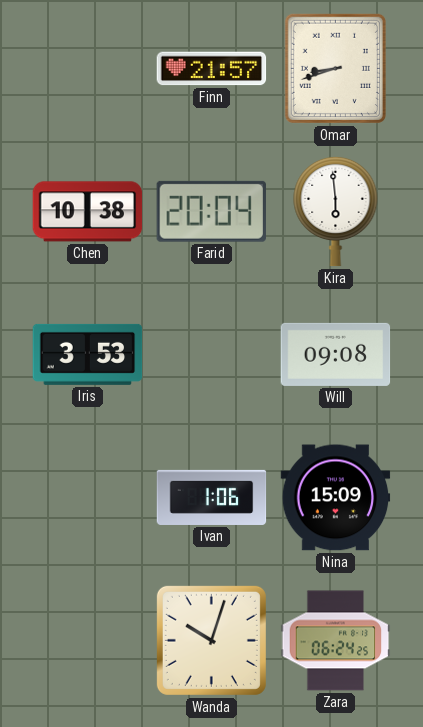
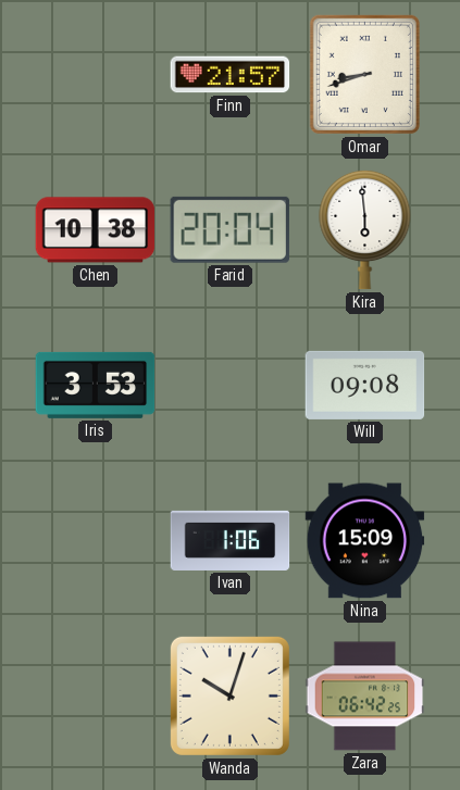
Zara: 06:24 -> 06:42
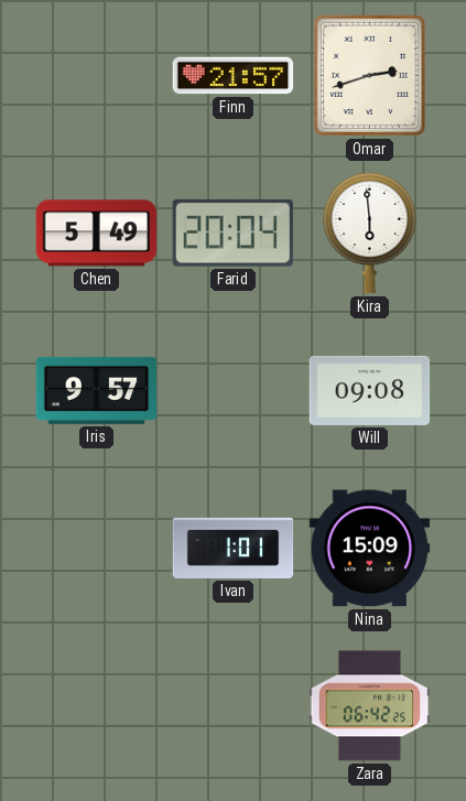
Omar: 8:42 -> 2:42
Chen: 10:38 -> 5:49
Iris: 3:53 -> 9:57
Ivan: 1:06 -> 1:01
Wanda: 10:03 -> none
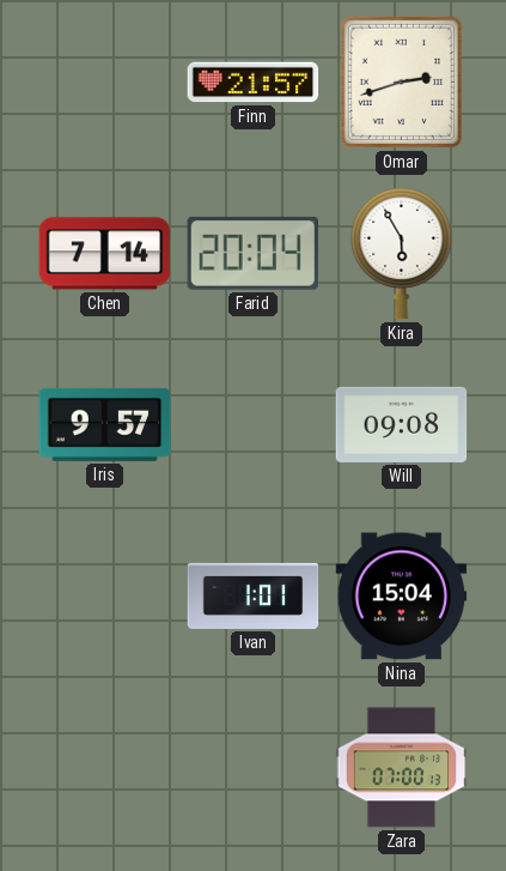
Chen: 5:49 -> 7:14
Kira: 5:59 -> 5:55
Nina: 15:09 -> 15:04
Zara: 06:42 -> 07:00
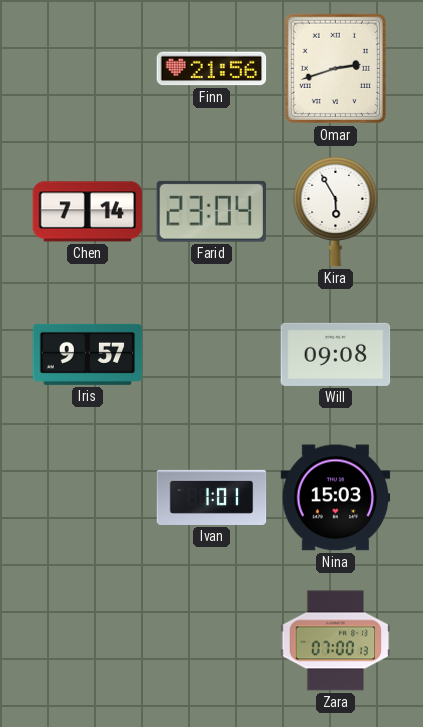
Finn: 21:57 -> 21:56
Farid: 20:04 -> 23:04
Nina: 15:04 -> 15:03
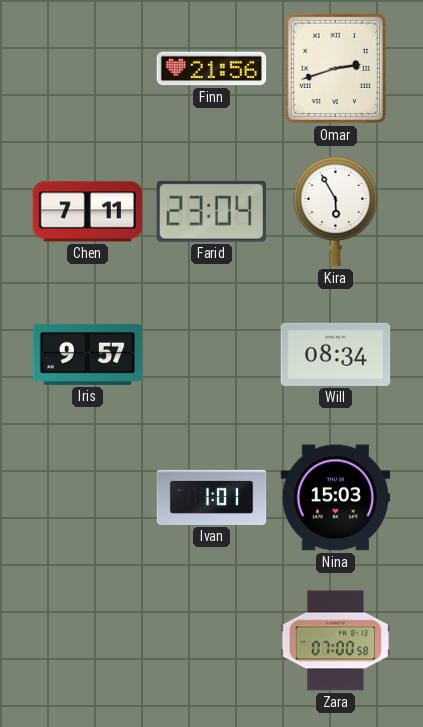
Chen: 7:14 -> 7:11
Will: 09:08 -> 08:34
Zara: 07:00:13 -> 07:00:58
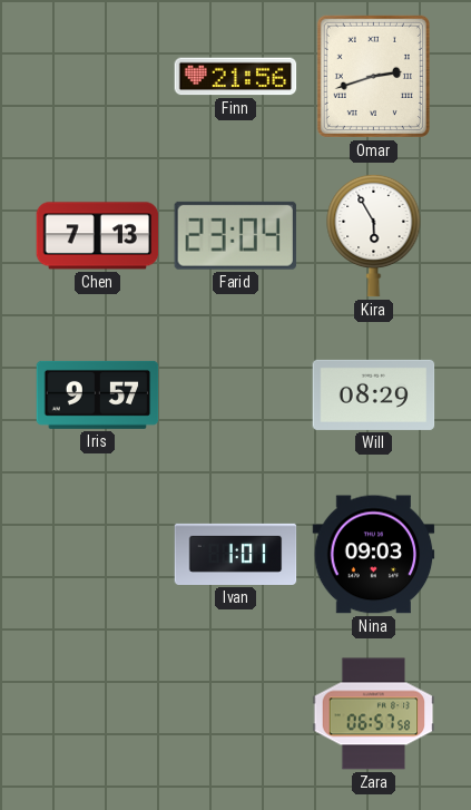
Chen: 7:11 -> 7:13
Will: 08:34 -> 08:29
Nina: 15:03 -> 09:03
Zara: 07:00 -> 06:57
